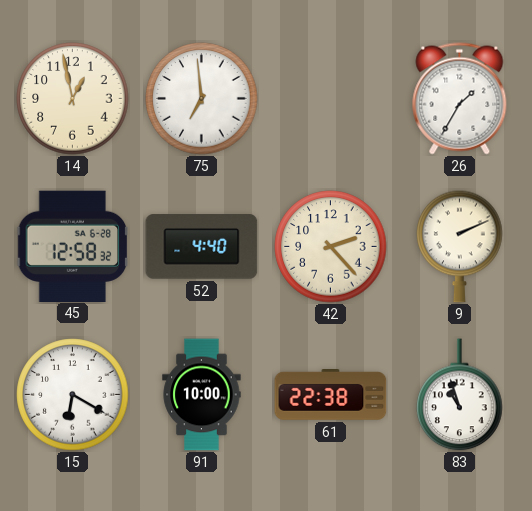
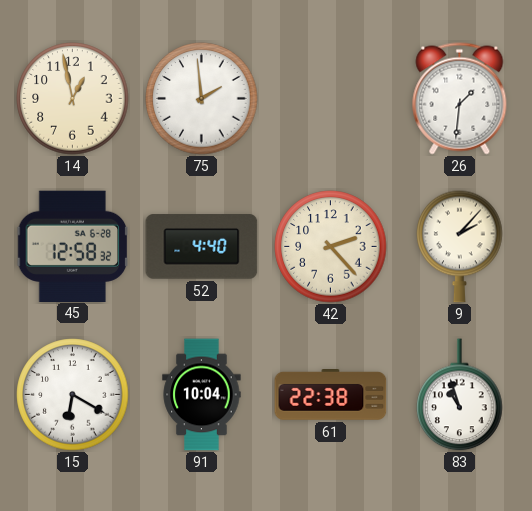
75: 6:59 -> 1:59
26: 1:35 -> 1:31
9: 2:11 -> 2:07
91: 10:00 -> 10:04
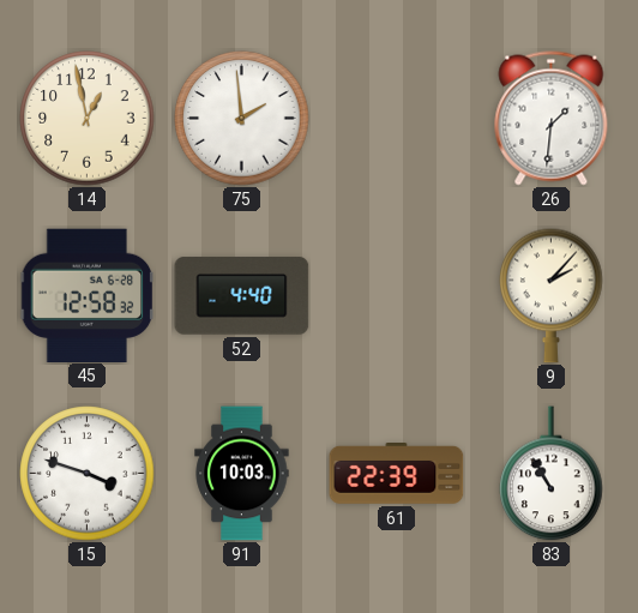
42: 2:23 -> none
15: 6:20 -> 3:48
91: 10:04 -> 10:03
61: 22:38 -> 22:39
83: 10:57 -> 10:55
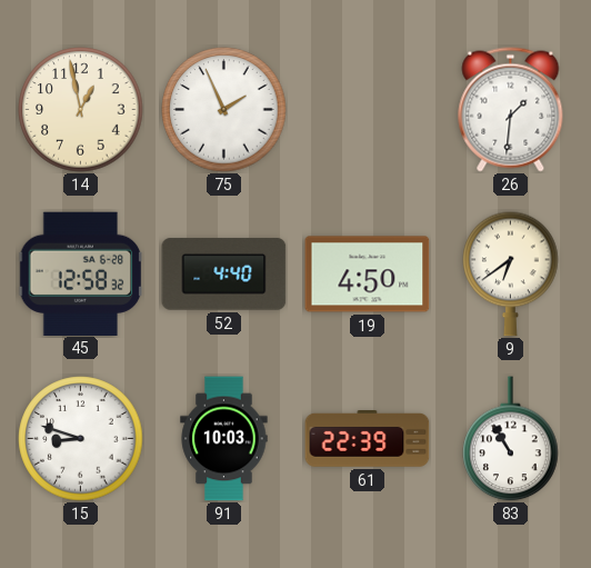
75: 1:59 -> 1:56
19: none -> 4:50
9: 2:07 -> 6:39
15: 3:48 -> 8:48
